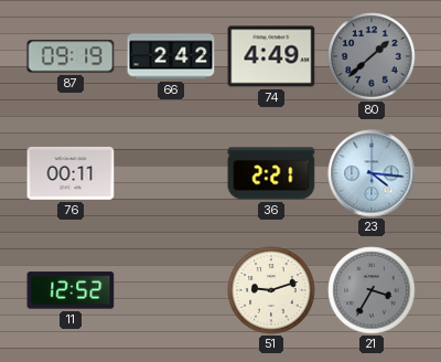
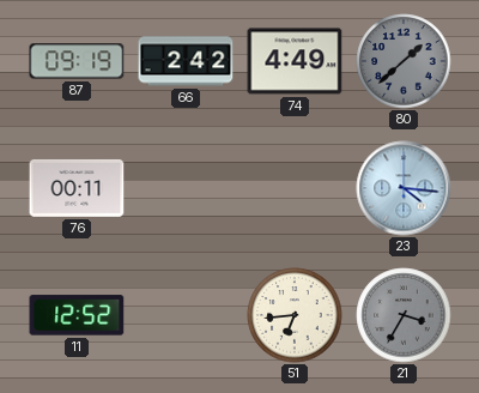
36: 2:21 -> none
51: 9:12 -> 6:44
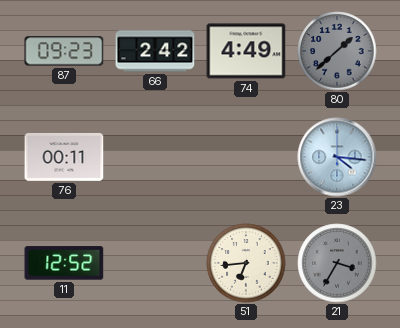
87: 09:19 -> 09:23
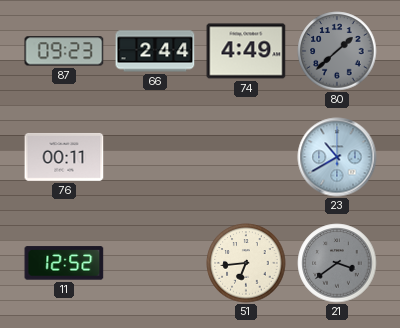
66: 2:42 -> 2:44
23: 4:16 -> 10:40
21: 3:35 -> 3:39
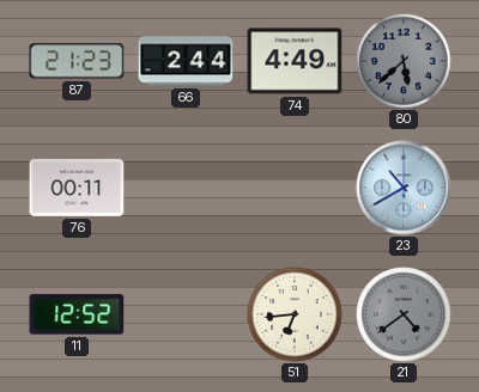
87: 09:23 -> 21:23
80: 1:38 -> 5:38
21: 3:39 -> 4:39
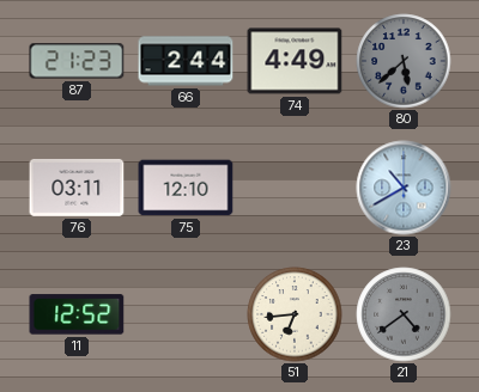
76: 00:11 -> 03:11
75: none -> 12:10
